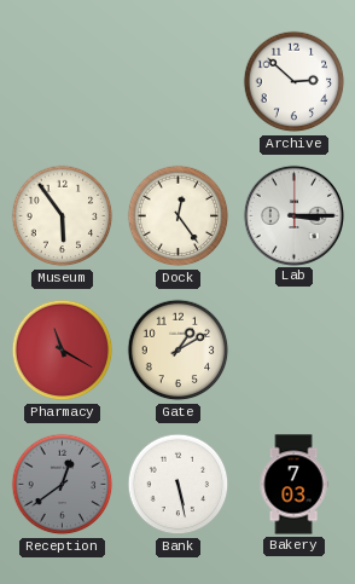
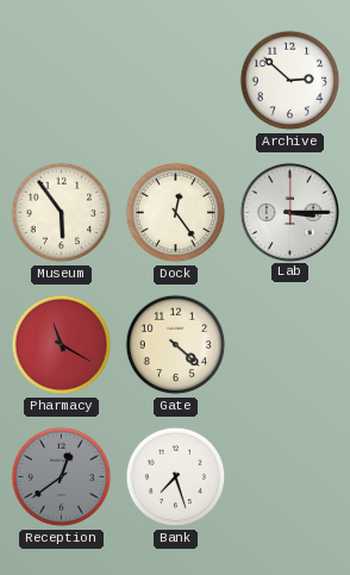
Gate: 1:10 -> 4:22
Bank: 5:28 -> 7:27
Bakery: 7:03 -> none
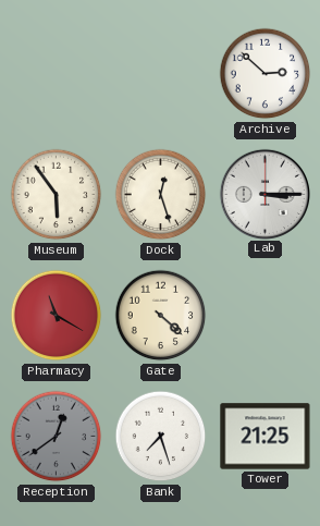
Dock: 12:24 -> 12:27
Tower: none -> 21:25
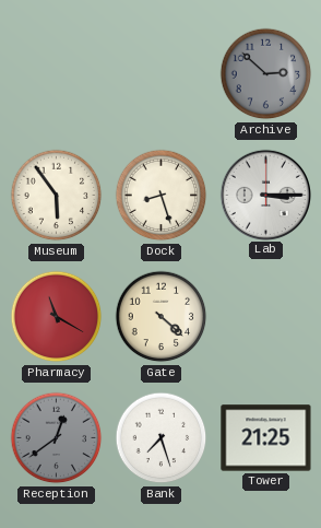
Archive dial: white -> grey
Dock: 12:27 -> 8:27
